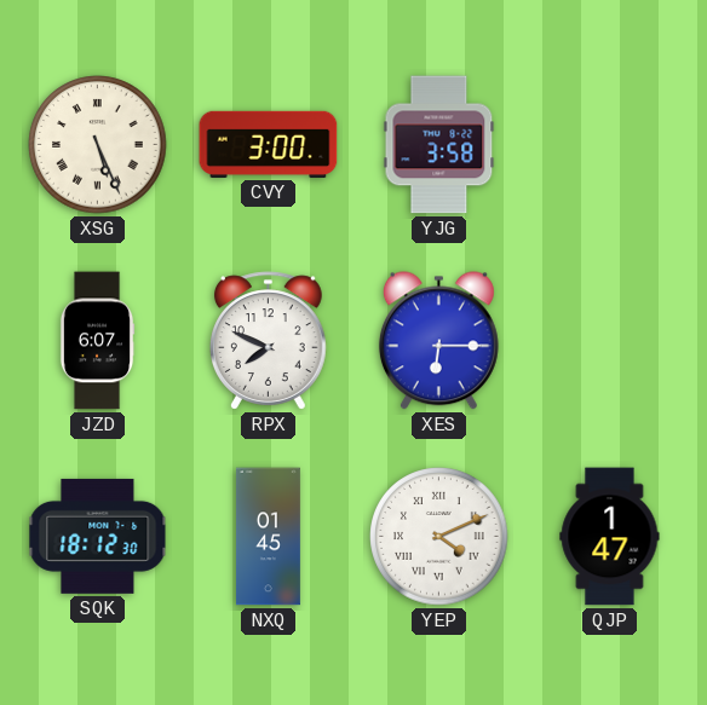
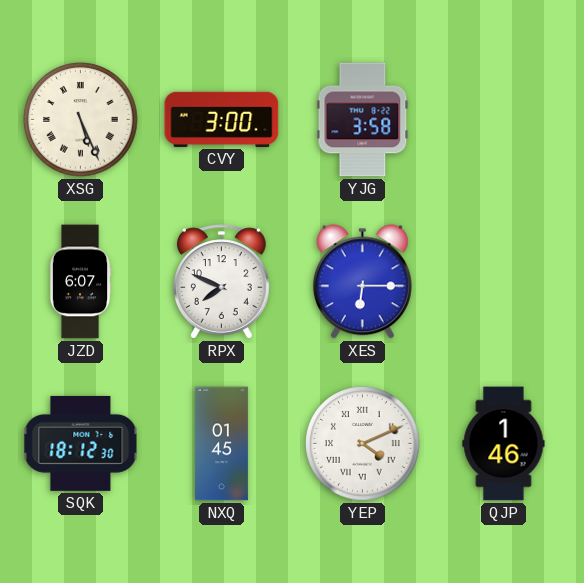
QJP: 1:47 -> 1:46
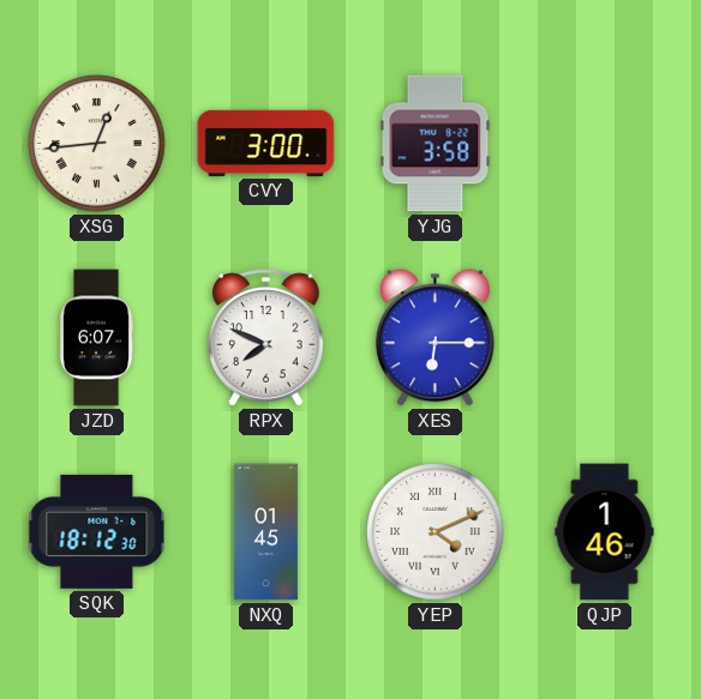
XSG: 5:26 -> 12:44
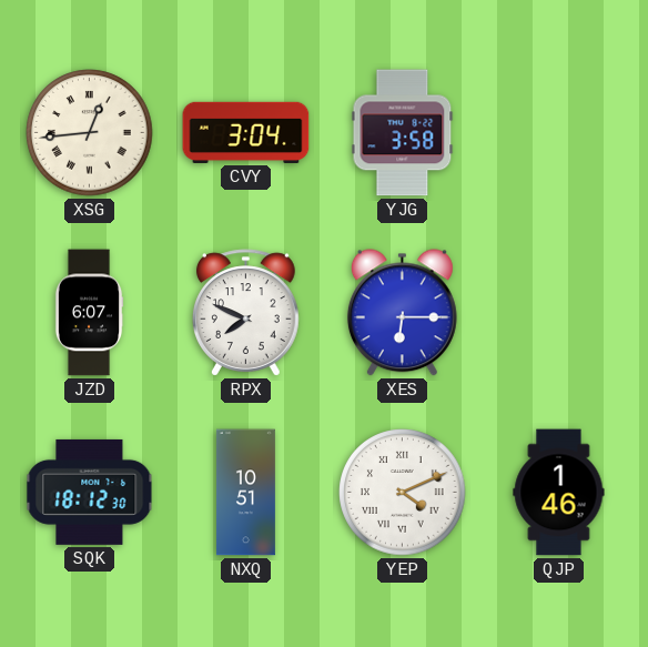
CVY: 3:00 -> 3:04
NXQ: 01:45 -> 10:51
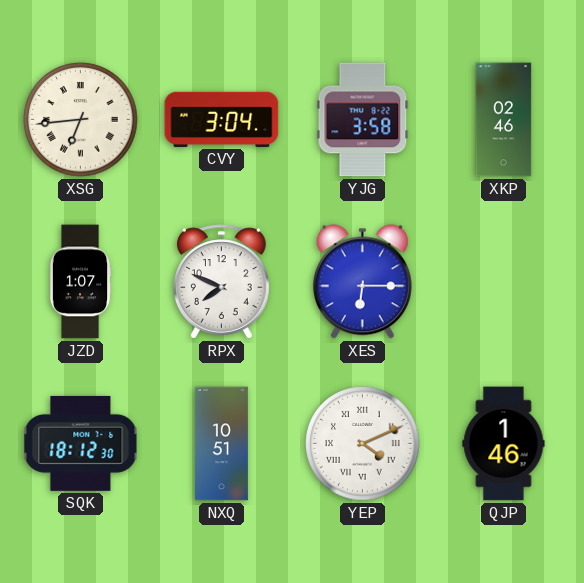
XSG: 12:44 -> 6:44
XKP: none -> 02:46
JZD: 6:07 -> 1:07
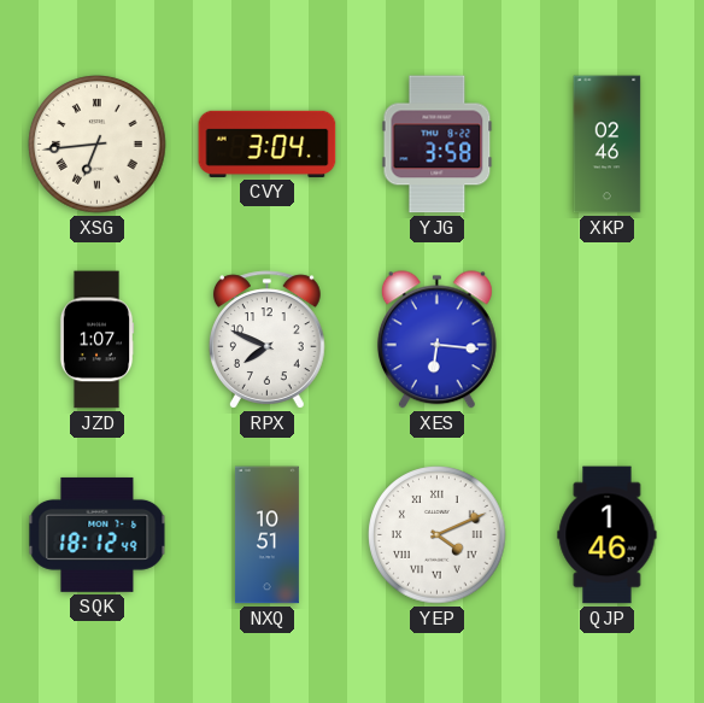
XES: 6:15 -> 6:16
SQK: 18:12:30 -> 18:12:49
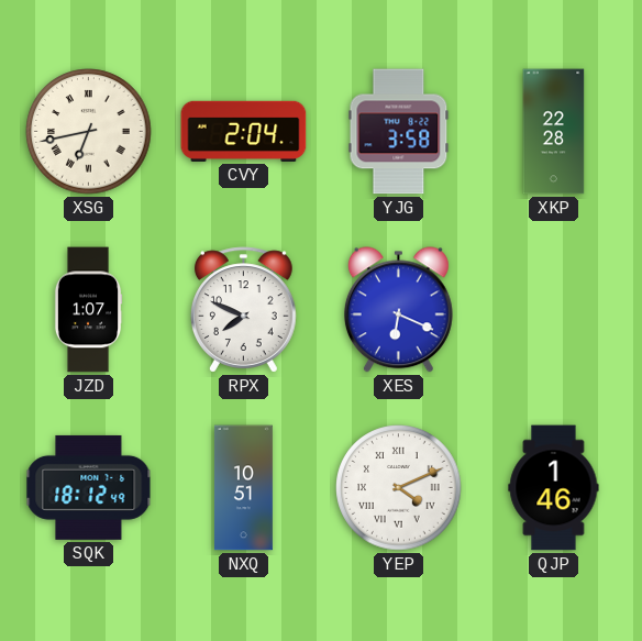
XSG: 6:44 -> 6:43
CVY: 3:04 -> 2:04
XKP: 02:46 -> 22:28
XES: 6:16 -> 6:19
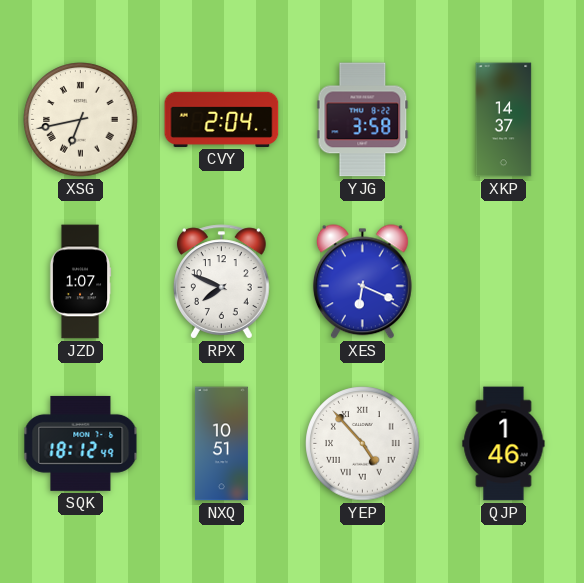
XKP: 22:28 -> 14:37
YEP: 4:11 -> 4:53
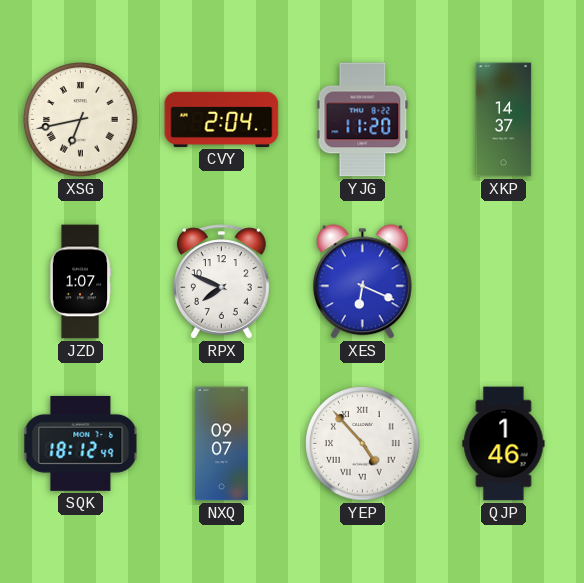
YJG: 3:58 -> 11:20
NXQ: 10:51 -> 09:07
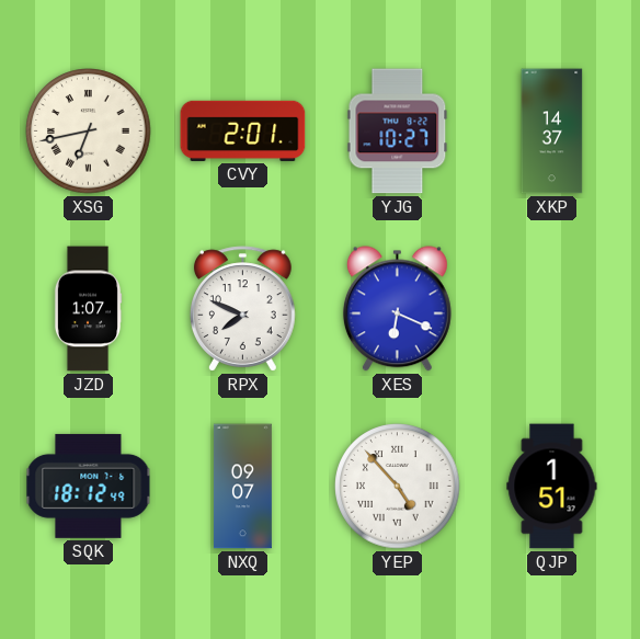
CVY: 2:04 -> 2:01
YJG: 11:20 -> 10:27
QJP: 1:46 -> 1:51
